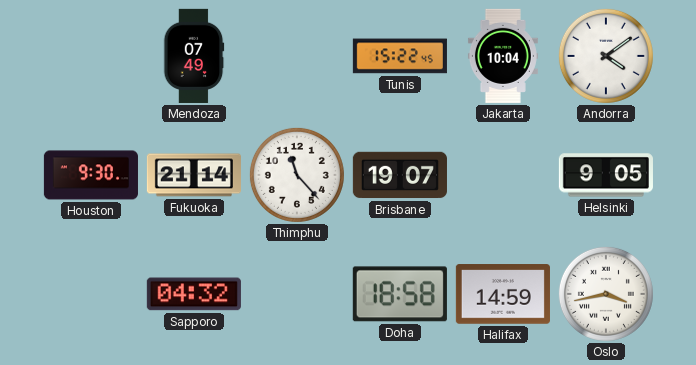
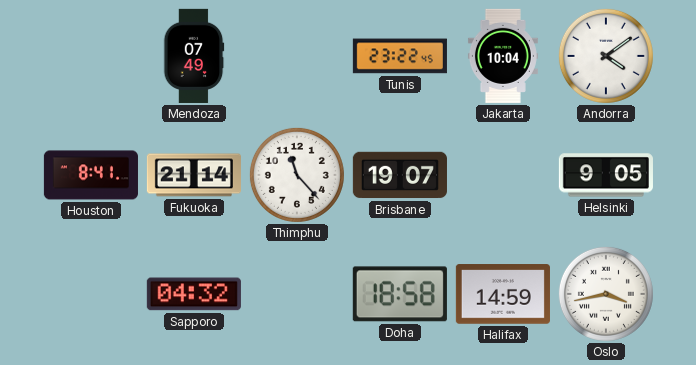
Tunis: 15:22 -> 23:22
Houston: 9:30 -> 8:41
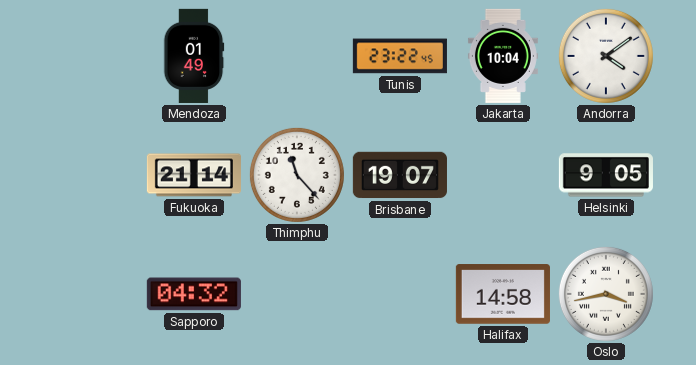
Mendoza: 07:49 -> 01:49
Houston: 8:41 -> none
Doha: 18:58 -> none
Halifax: 14:59 -> 14:58
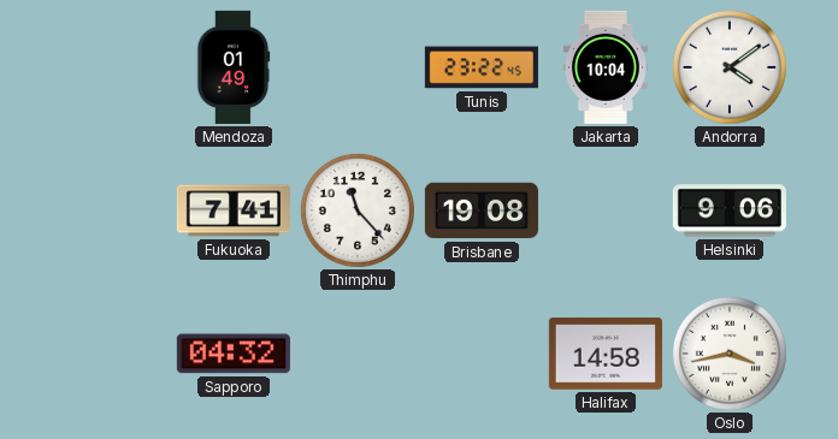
Fukuoka: 21:14 -> 7:41
Brisbane: 19:07 -> 19:08
Helsinki: 9:05 -> 9:06
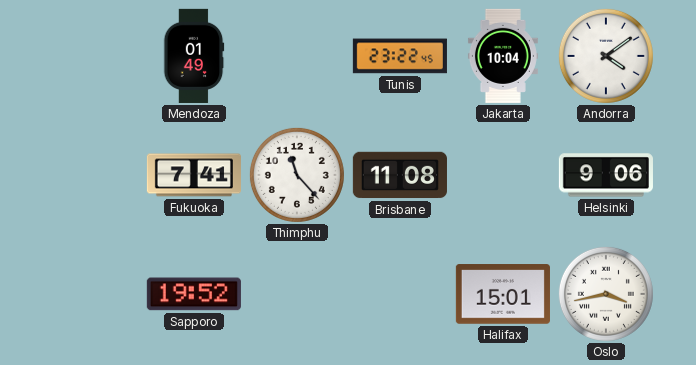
Brisbane: 19:08 -> 11:08
Sapporo: 04:32 -> 19:52
Halifax: 14:58 -> 15:01
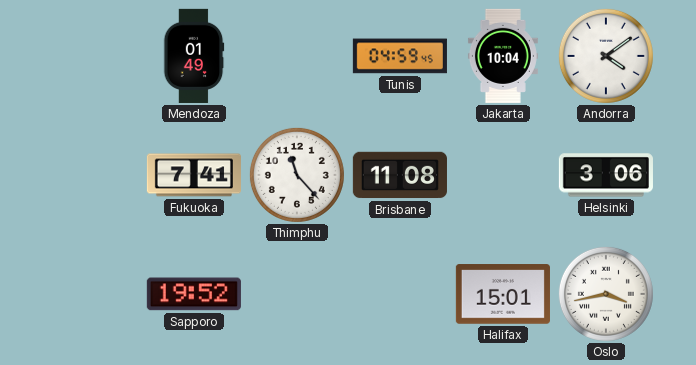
Tunis: 23:22 -> 04:59
Helsinki: 9:06 -> 3:06
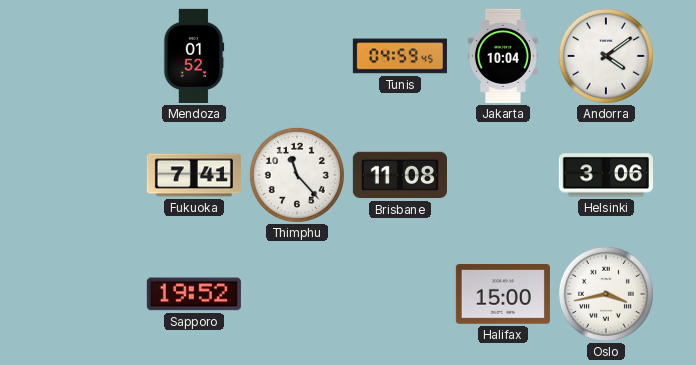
Mendoza: 01:49 -> 01:52
Halifax: 15:01 -> 15:00
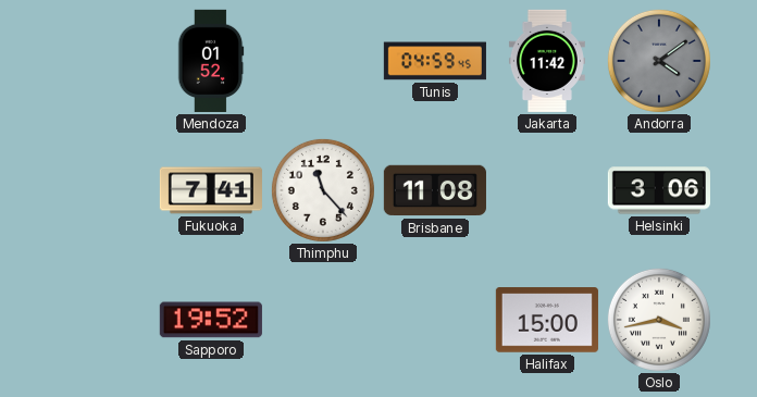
Jakarta: 10:04 -> 11:42
Andorra dial: white -> grey
